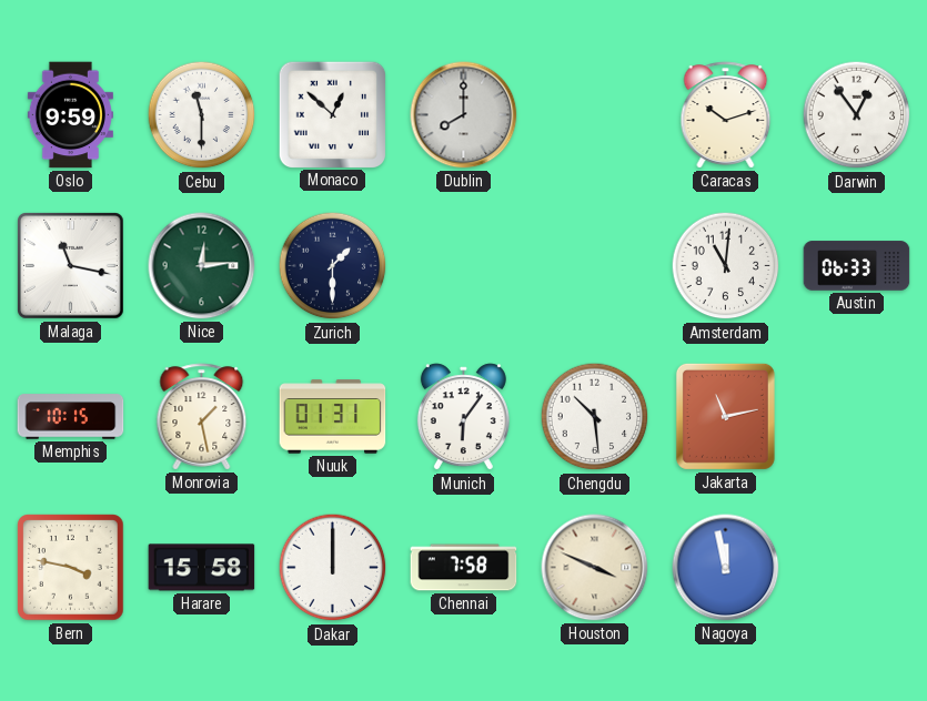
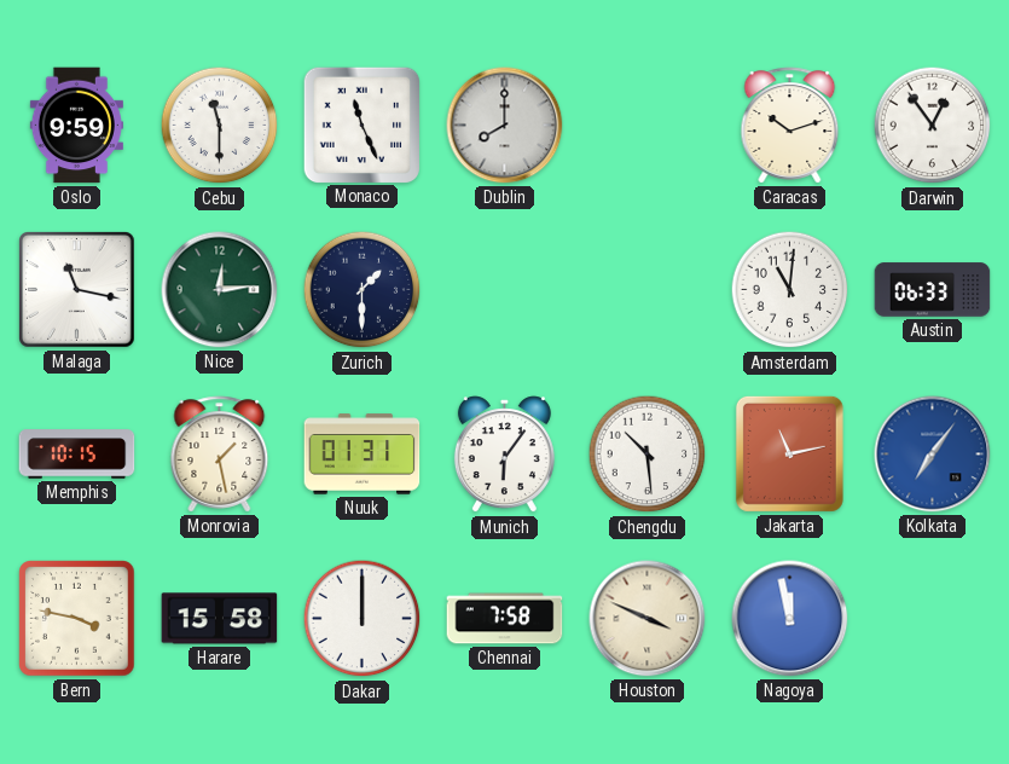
Monaco: 12:52 -> 11:26
Kolkata: none -> 7:06
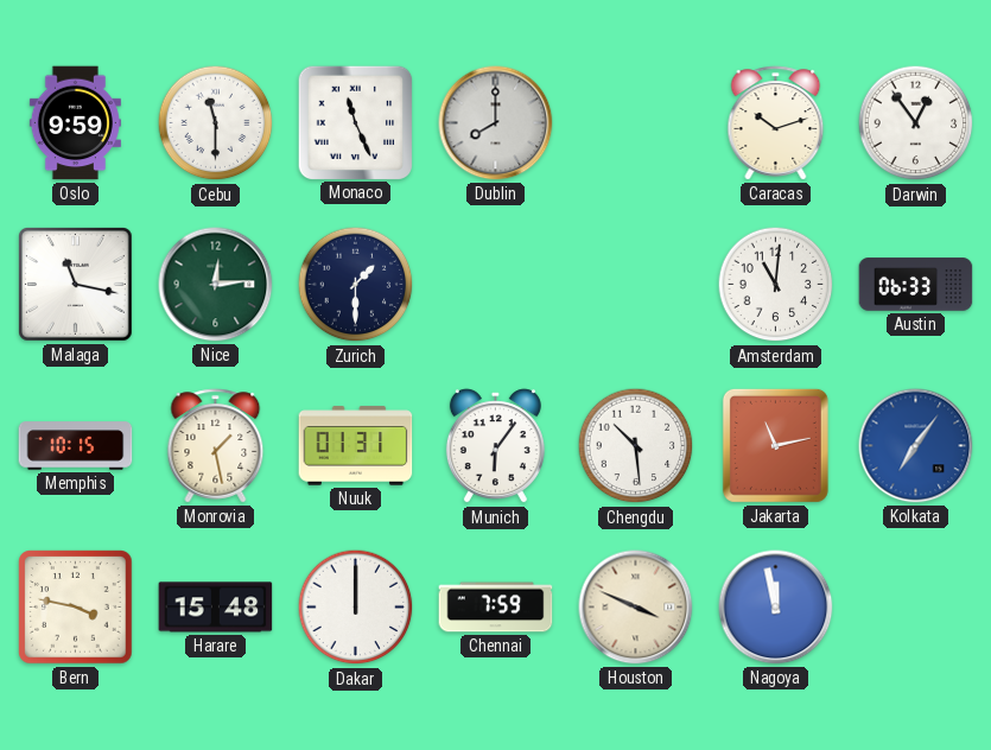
Harare: 15:58 -> 15:48
Chennai: 7:58 -> 7:59
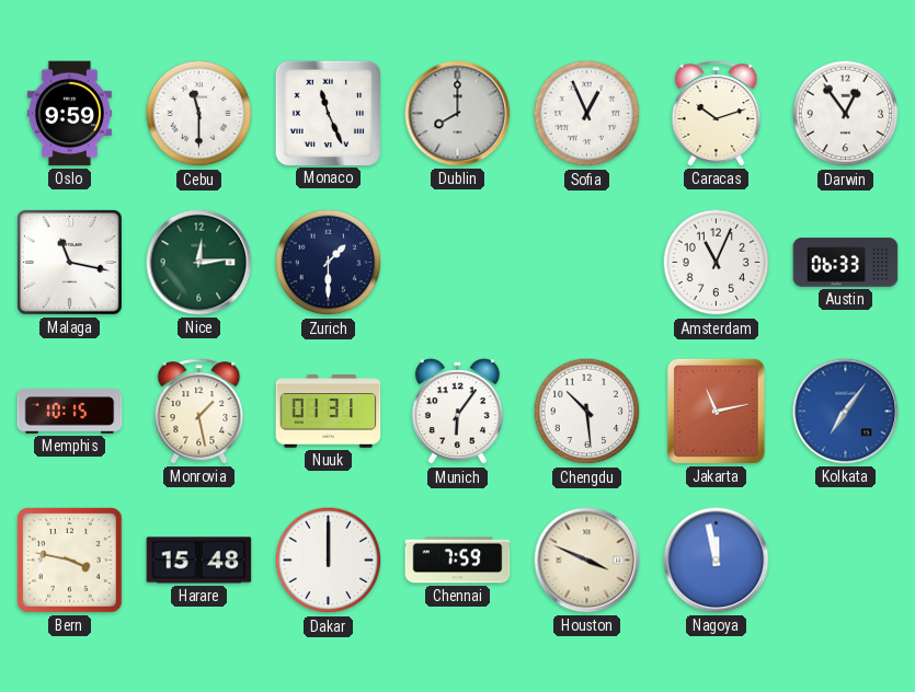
Sofia: none -> 12:56
Amsterdam: 11:01 -> 11:04
